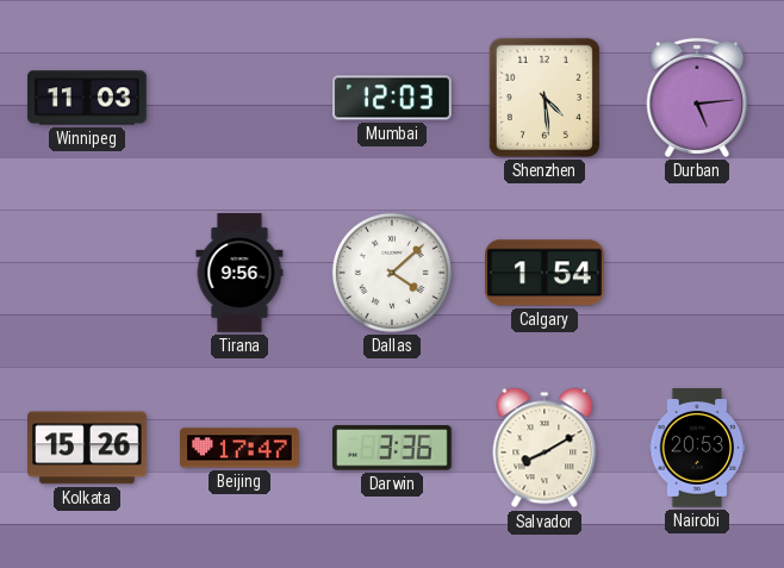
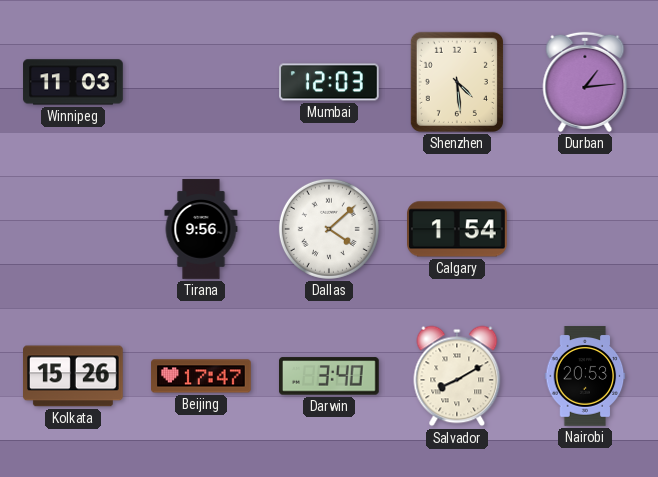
Durban: 5:14 -> 1:14
Darwin: 3:36 -> 3:40
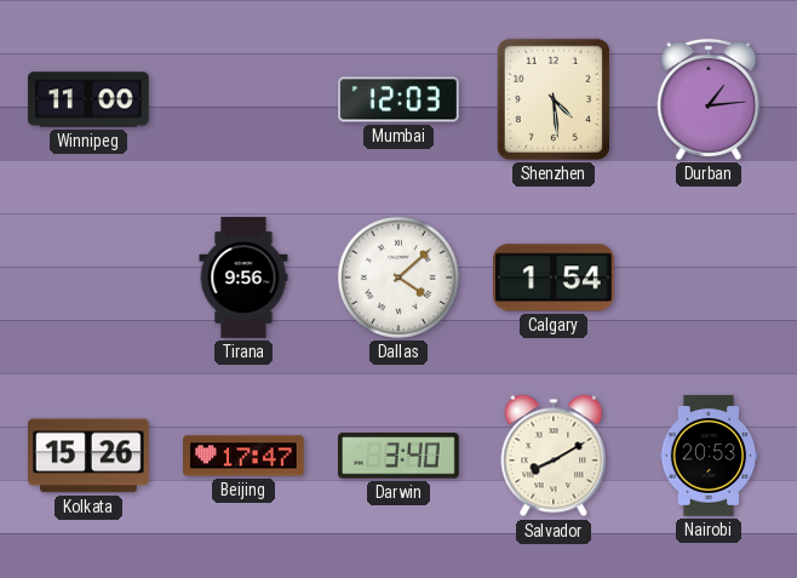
Winnipeg: 11:03 -> 11:00
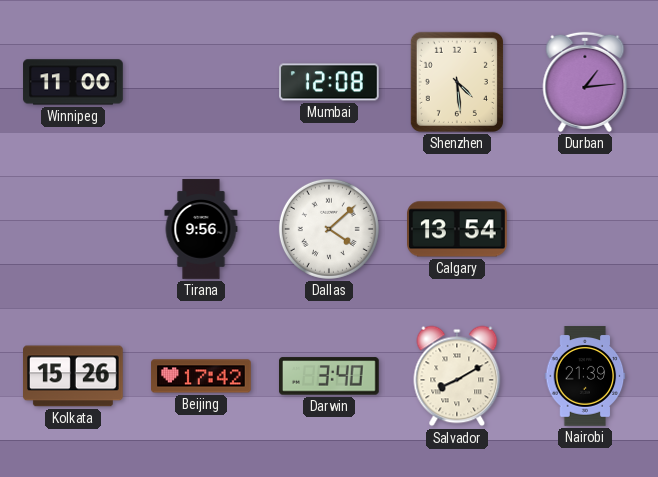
Mumbai: 12:03 -> 12:08
Calgary: 1:54 -> 13:54
Beijing: 17:47 -> 17:42
Nairobi: 20:53 -> 21:39
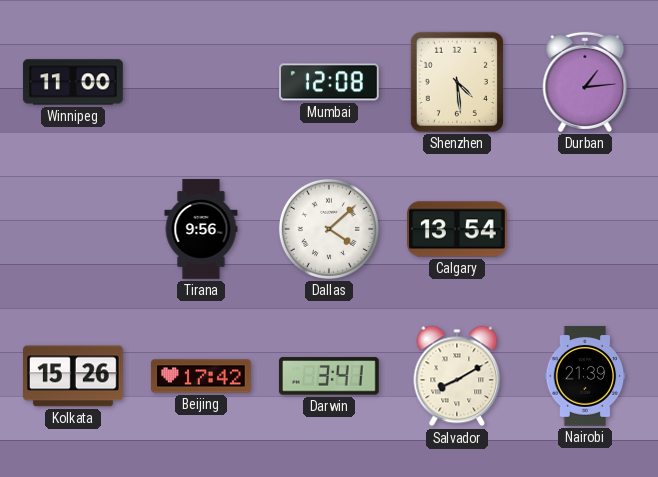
Darwin: 3:40 -> 3:41
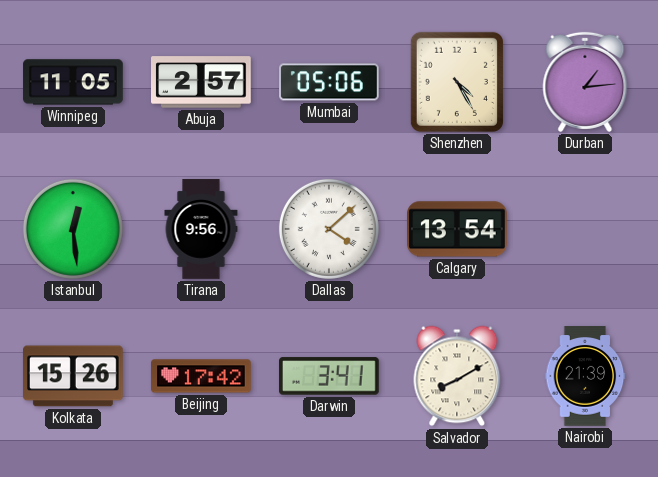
Winnipeg: 11:00 -> 11:05
Abuja: none -> 2:57
Mumbai: 12:08 -> 05:06
Shenzhen: 4:29 -> 4:25
Istanbul: none -> 12:29
